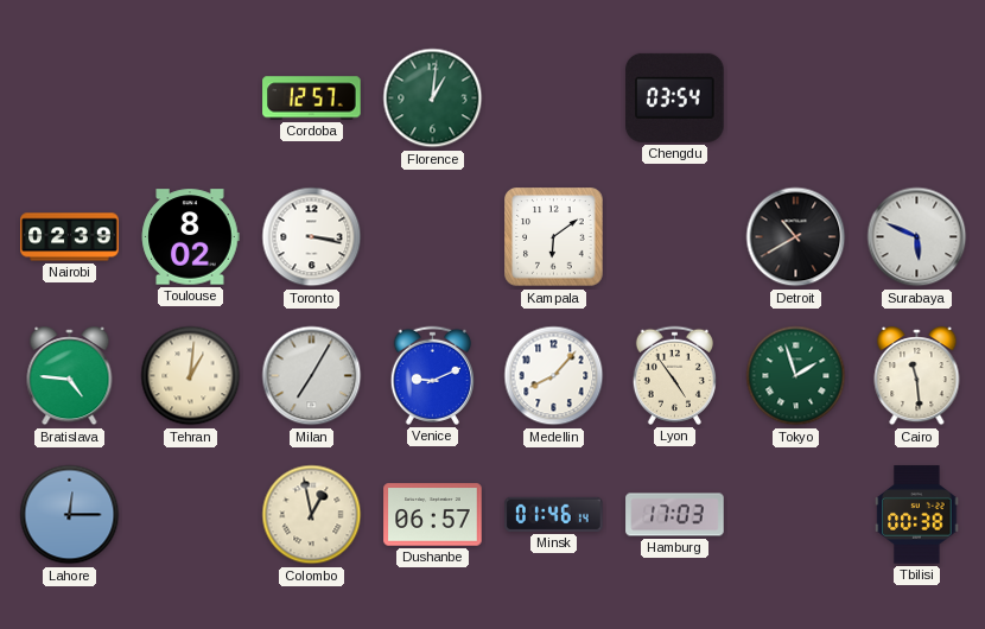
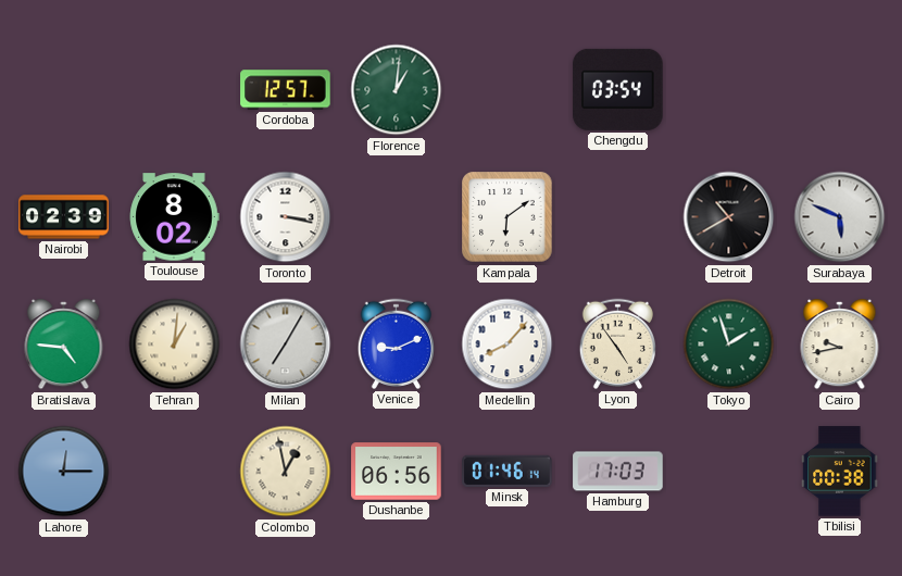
Cairo: 11:29 -> 9:43
Dushanbe: 06:57 -> 06:56
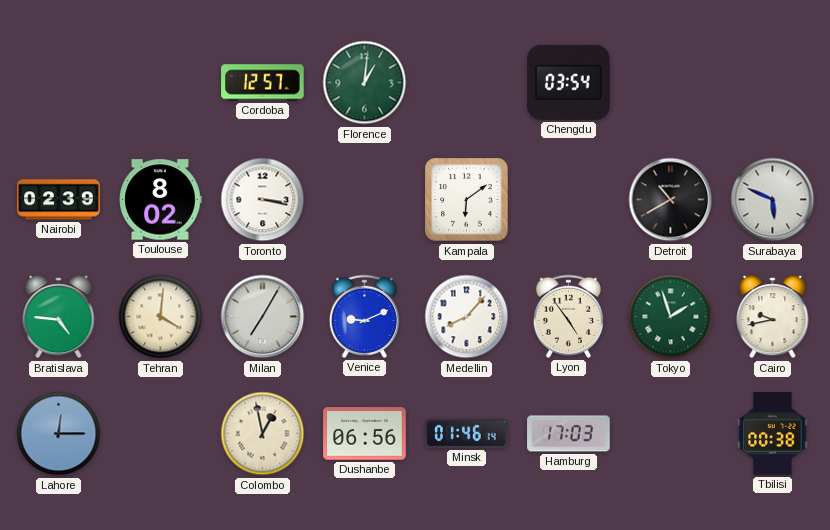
Tehran: 1:01 -> 4:01
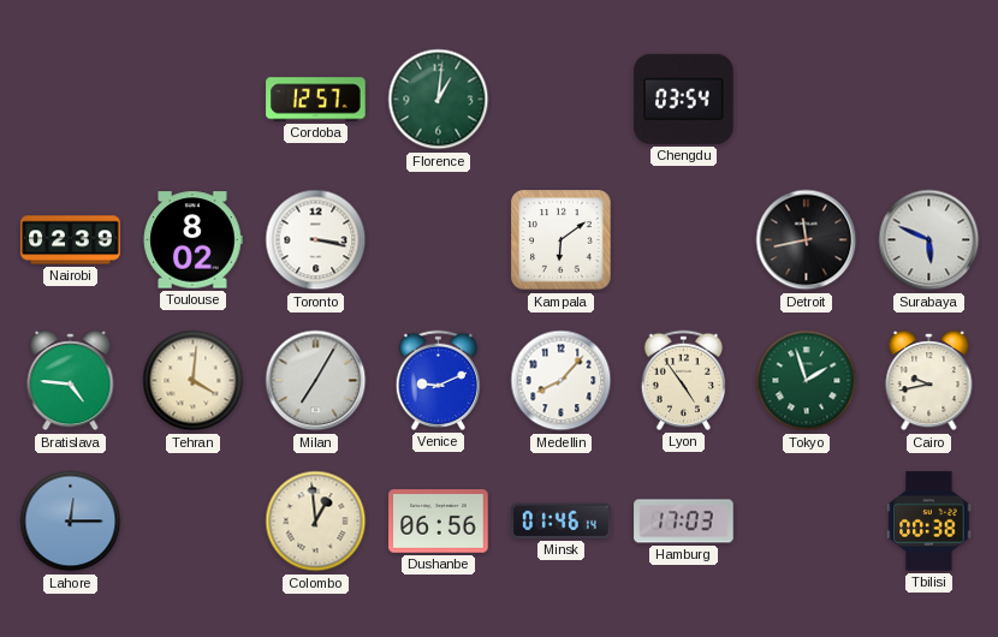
Detroit: 10:40 -> 11:43
Colombo: 12:58 -> 12:59
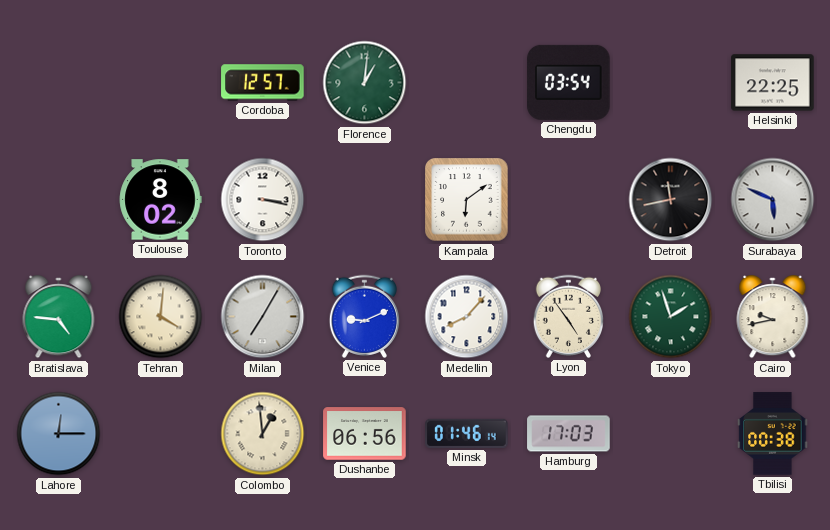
Helsinki: none -> 22:25
Nairobi: 02:39 -> none
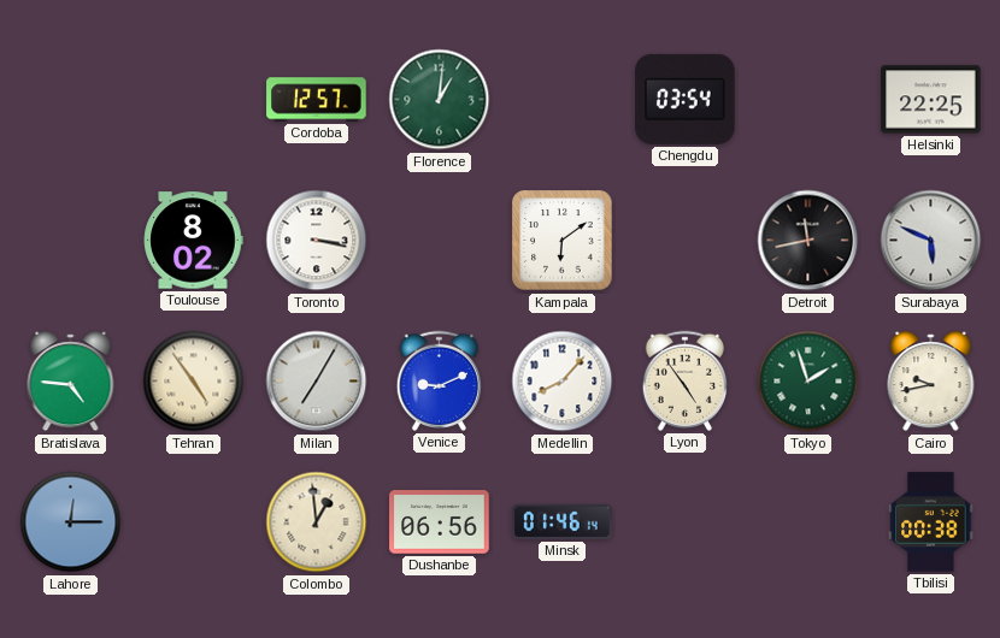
Tehran: 4:01 -> 4:54
Hamburg: 17:03 -> none
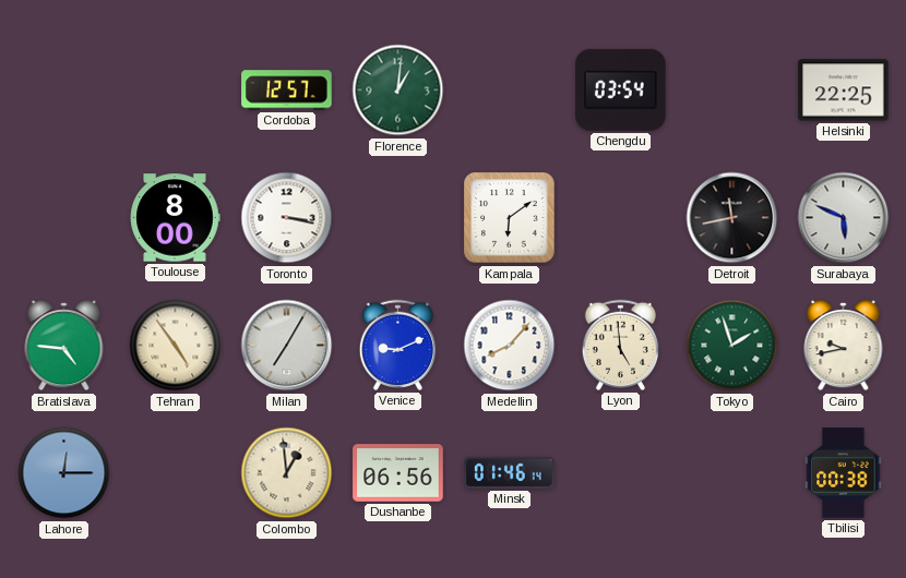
Toulouse: 8:02 -> 8:00
Lyon: 4:54 -> 4:59
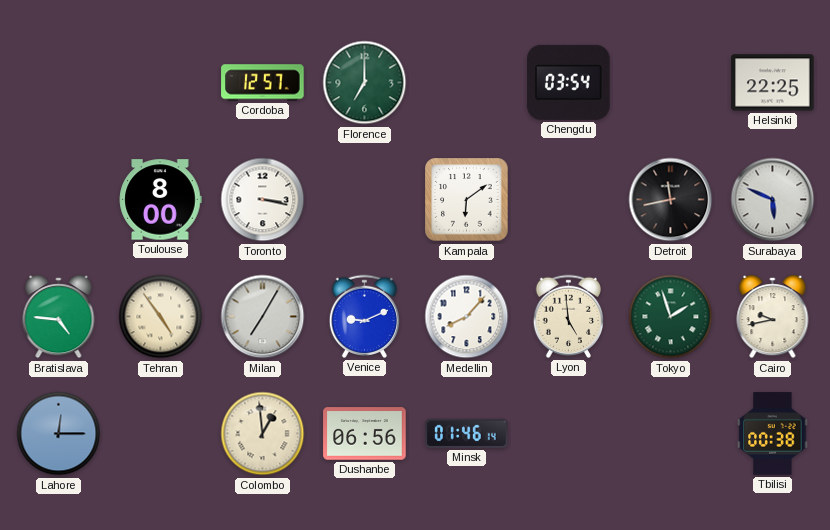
Florence: 1:01 -> 7:00
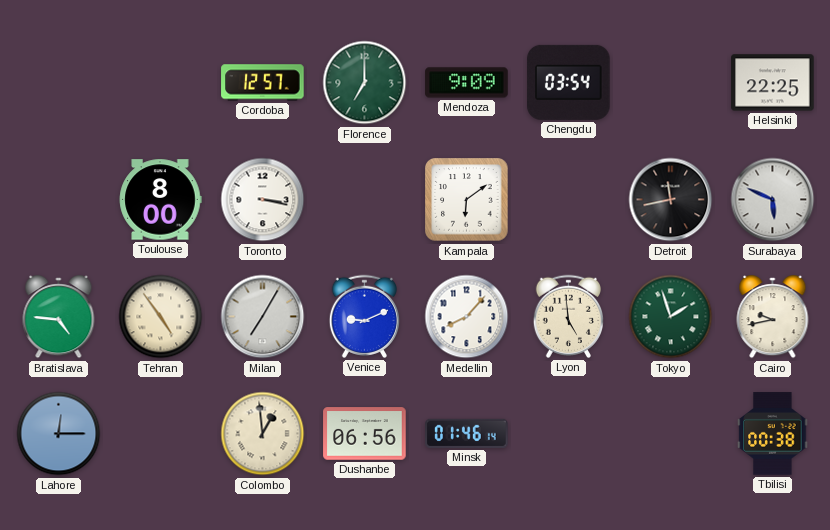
Mendoza: none -> 9:09
